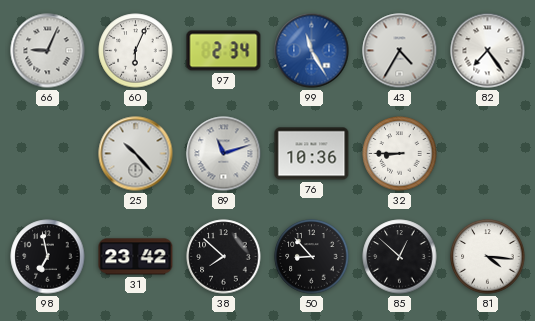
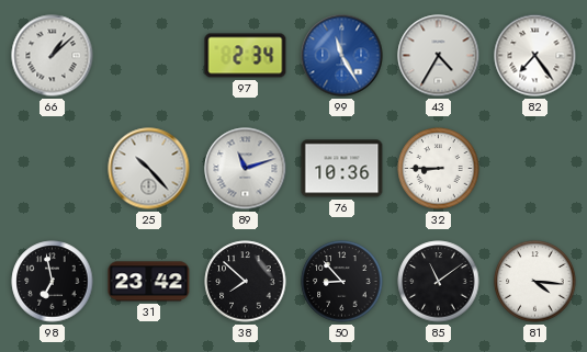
66: 9:04 -> 1:08
60: 6:04 -> none
85: 12:52 -> 11:09
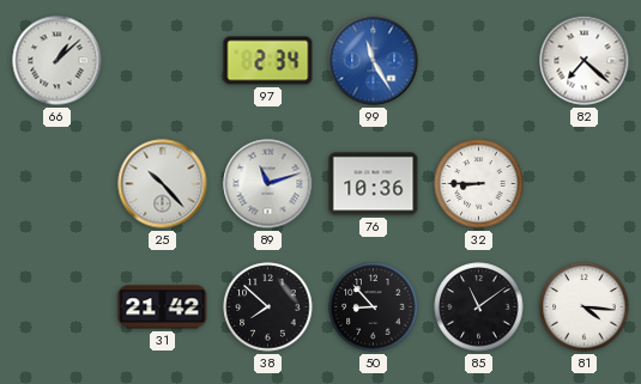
43: 4:35 -> none
82: 7:24 -> 7:22
98: 6:58 -> none
31: 23:42 -> 21:42
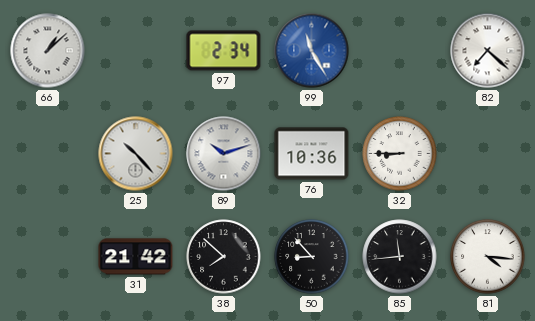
89: 11:12 -> 10:12
85: 11:09 -> 11:44
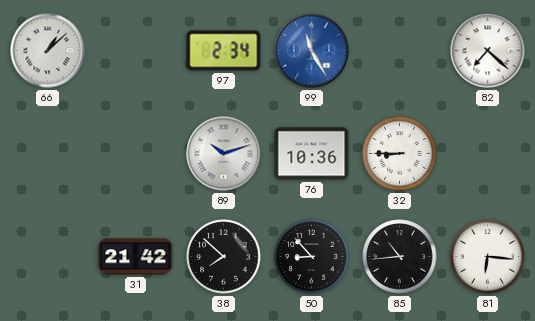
25: 10:23 -> none
85: 11:44 -> 10:44
81: 4:16 -> 6:16
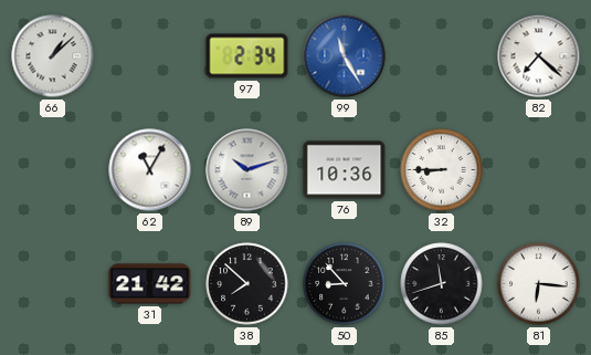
62: none -> 11:05
85: 10:44 -> 11:42
